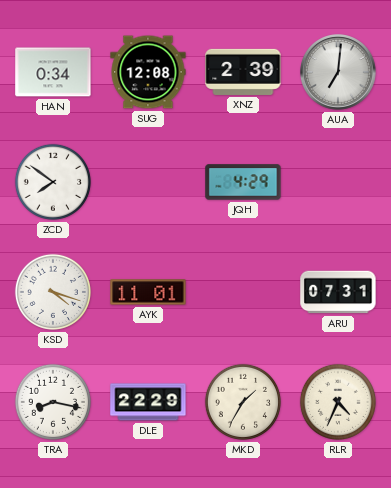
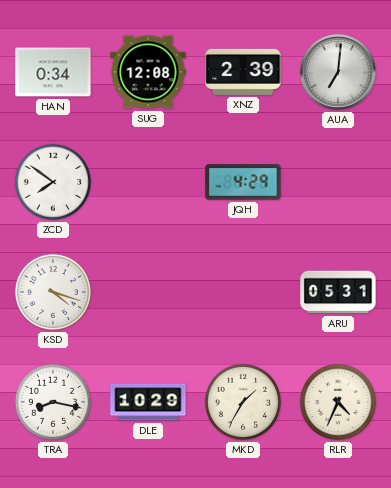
AYK: 11:01 -> none
ARU: 07:31 -> 05:31
DLE: 22:29 -> 10:29
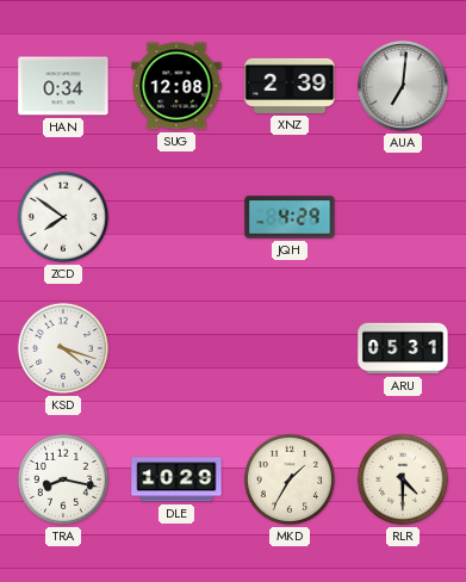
RLR: 4:34 -> 4:30
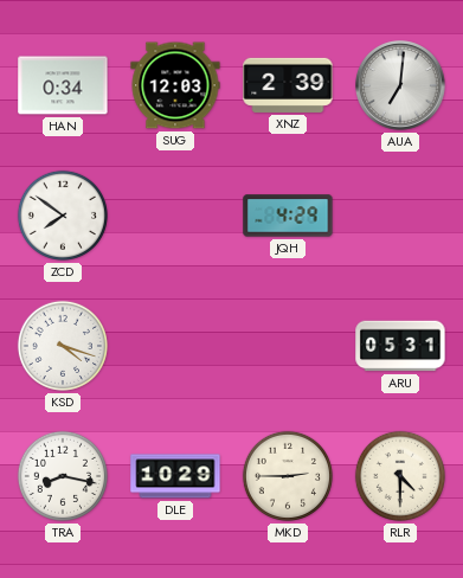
SUG: 12:08 -> 12:03
MKD: 1:35 -> 2:45
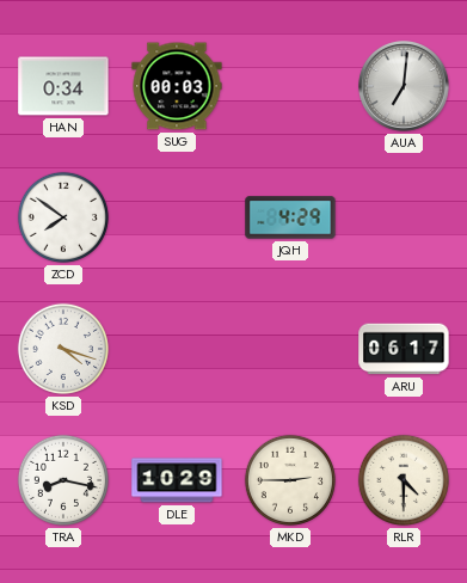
SUG: 12:03 -> 00:03
XNZ: 2:39 -> none
ARU: 05:31 -> 06:17
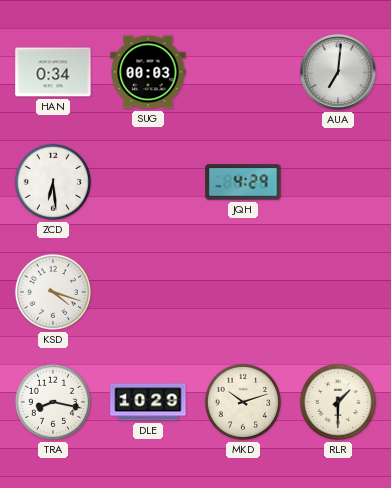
ZCD: 7:51 -> 6:29
ARU: 06:17 -> none
MKD: 2:45 -> 10:12
RLR: 4:30 -> 1:30
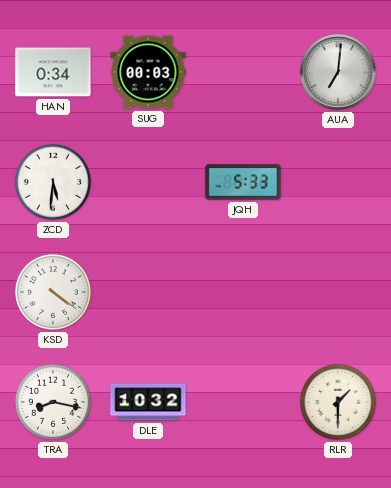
ZCD: 6:29 -> 5:31
JQH: 4:29 -> 5:33
KSD: 4:18 -> 4:21
DLE: 10:29 -> 10:32
MKD: 10:12 -> none
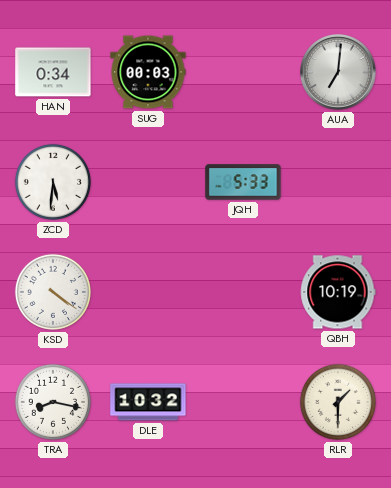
QBH: none -> 10:19
